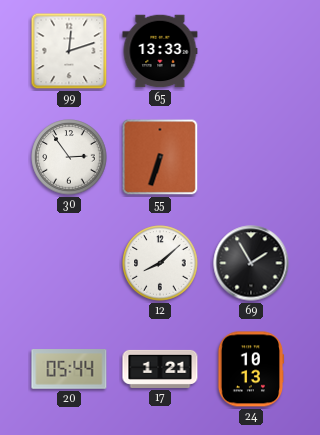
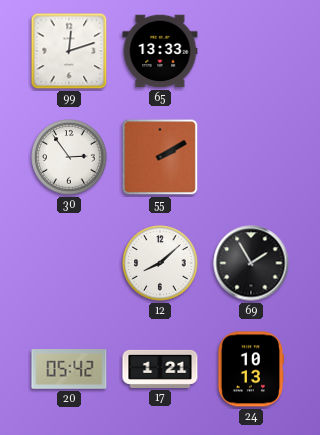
55: 6:33 -> 2:10
20: 05:44 -> 05:42
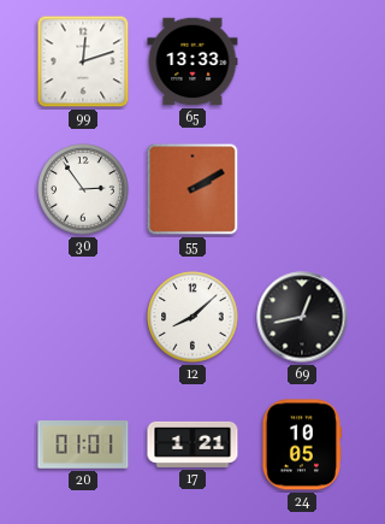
69: 1:55 -> 12:43
20: 05:42 -> 01:01
24: 10:13 -> 10:05
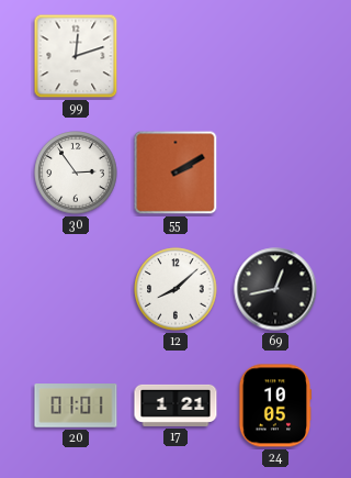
65: 13:33 -> none
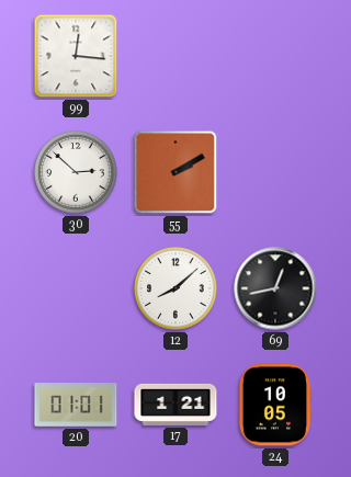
99: 12:12 -> 12:16
30: 2:54 -> 2:52
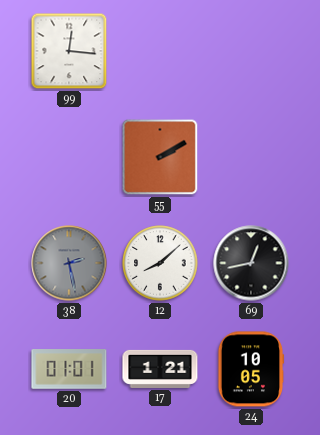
30: 2:52 -> none
38: none -> 2:28
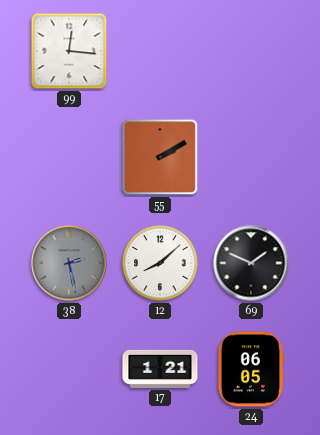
69: 12:43 -> 1:49
20: 01:01 -> none
24: 10:05 -> 06:05
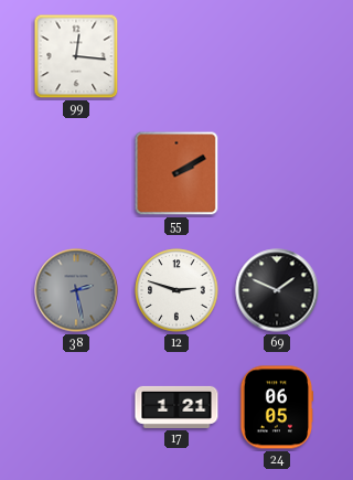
12: 8:08 -> 2:48
